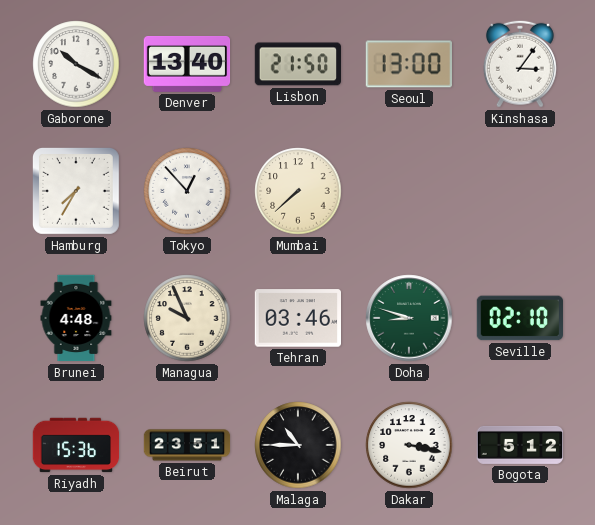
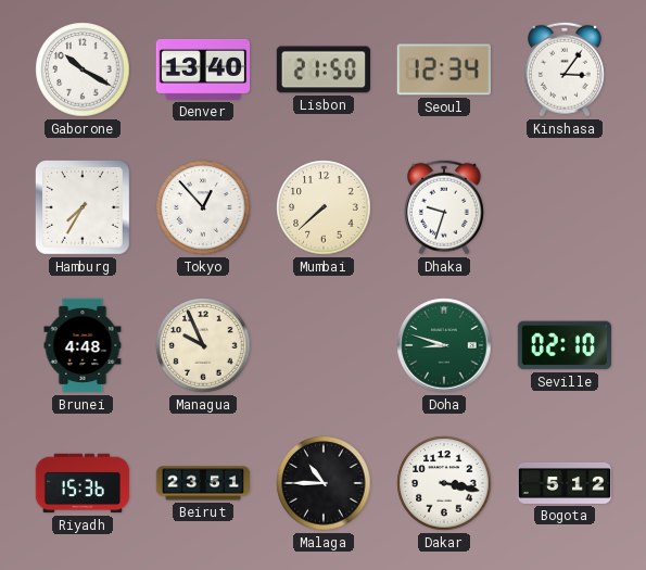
Seoul: 13:00 -> 12:34
Dhaka: none -> 9:33
Tehran: 03:46 -> none
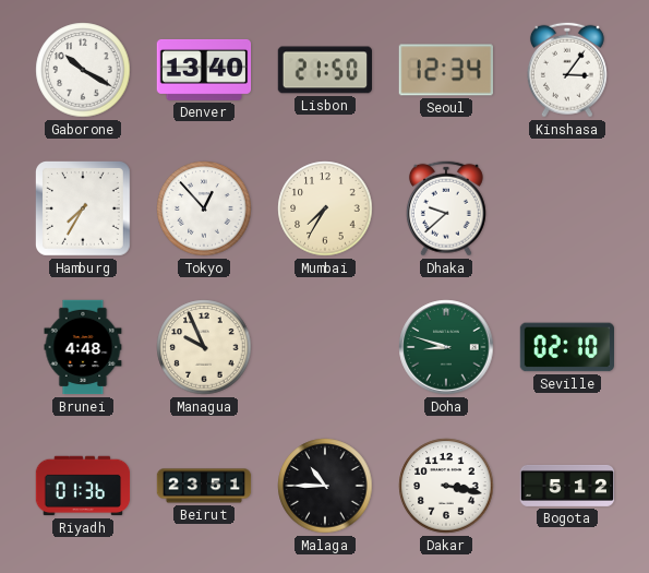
Mumbai: 7:38 -> 7:35
Dhaka: 9:33 -> 9:38
Riyadh: 15:36 -> 01:36
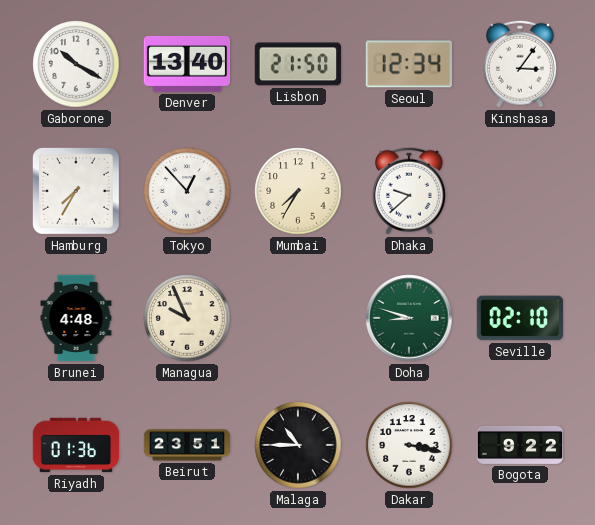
Bogota: 5:12 -> 9:22
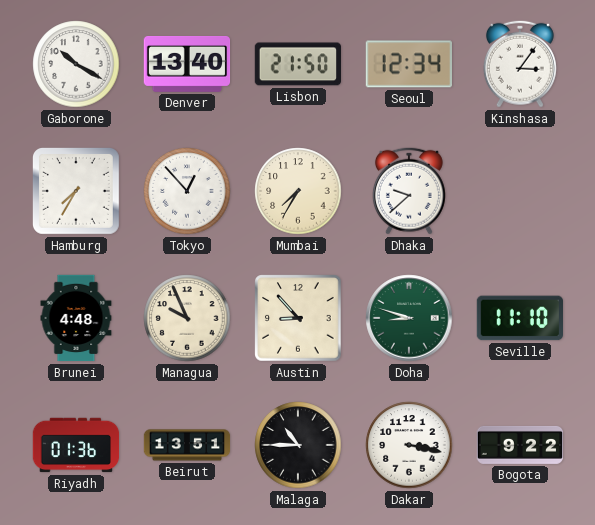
Austin: none -> 8:53
Seville: 02:10 -> 11:10
Beirut: 23:51 -> 13:51
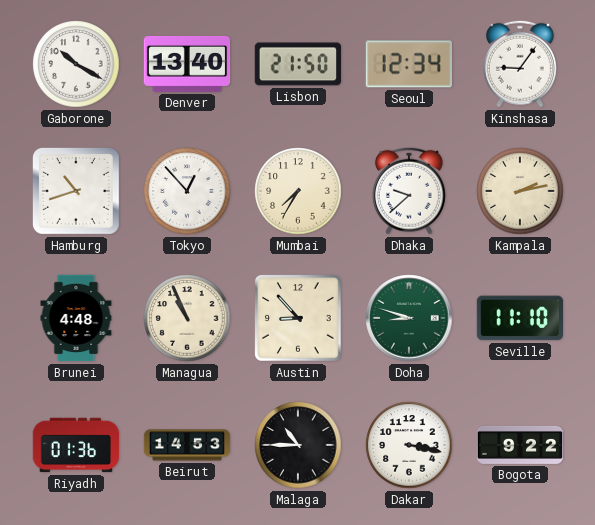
Kinshasa: 3:06 -> 9:06
Hamburg: 7:35 -> 10:42
Kampala: none -> 2:13
Managua: 9:56 -> 10:56
Beirut: 13:51 -> 14:53
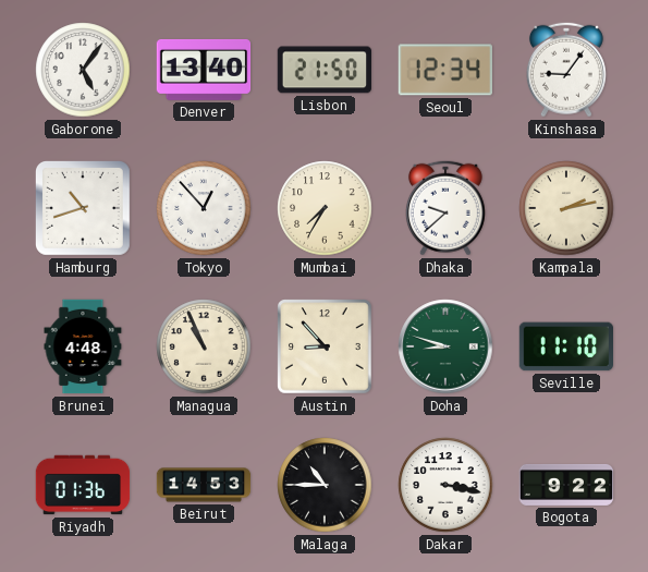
Gaborone: 10:20 -> 5:06
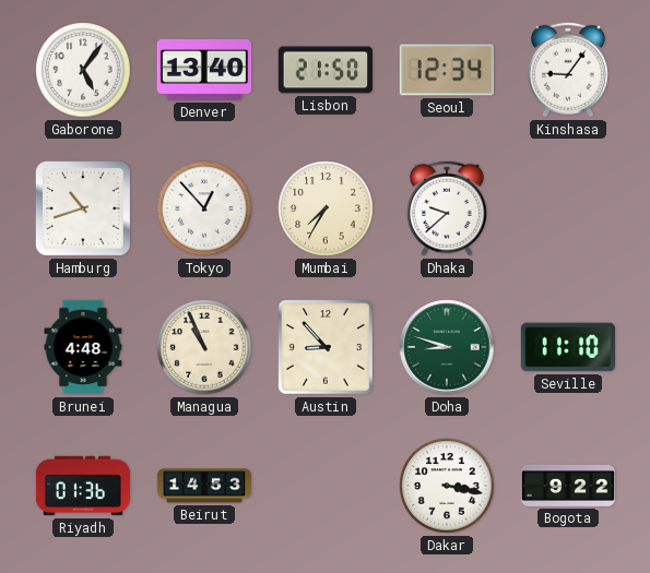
Kampala: 2:13 -> none
Malaga: 10:45 -> none
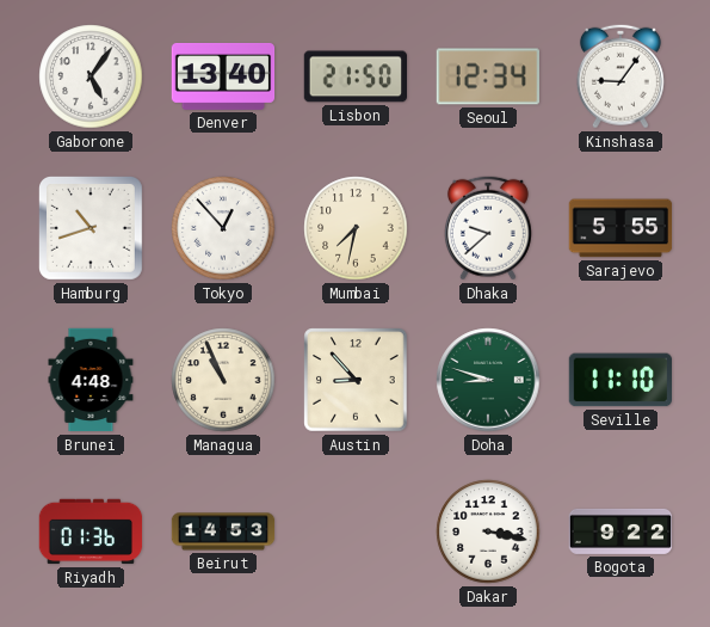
Mumbai: 7:35 -> 7:32
Sarajevo: none -> 5:55
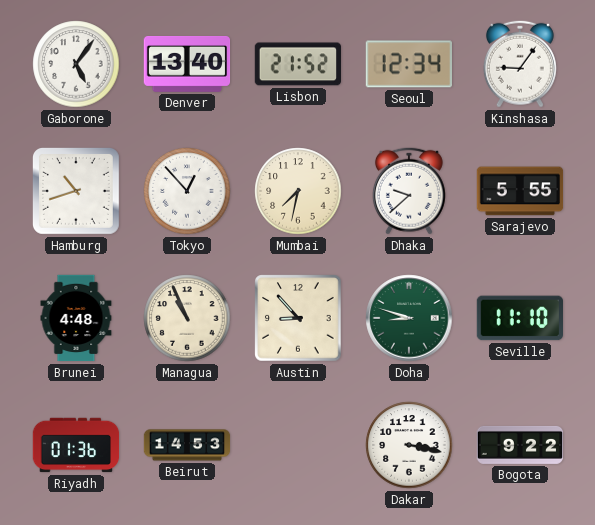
Lisbon: 21:50 -> 21:52
